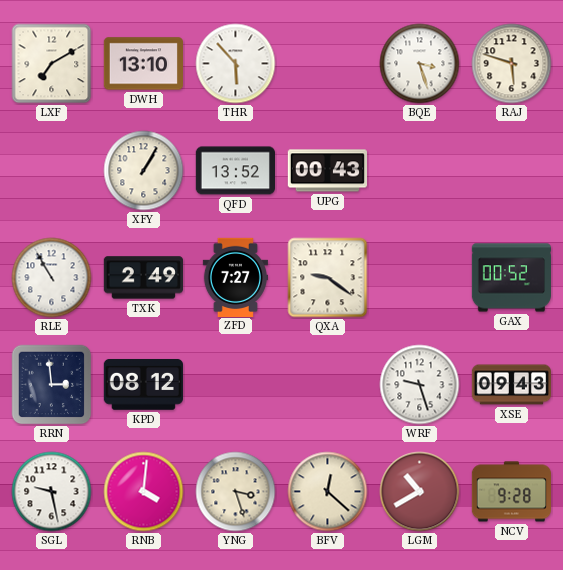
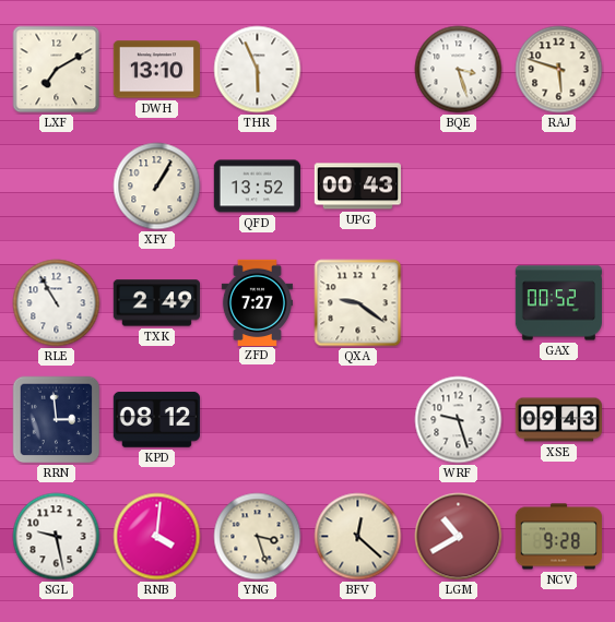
THR: 5:53 -> 5:56
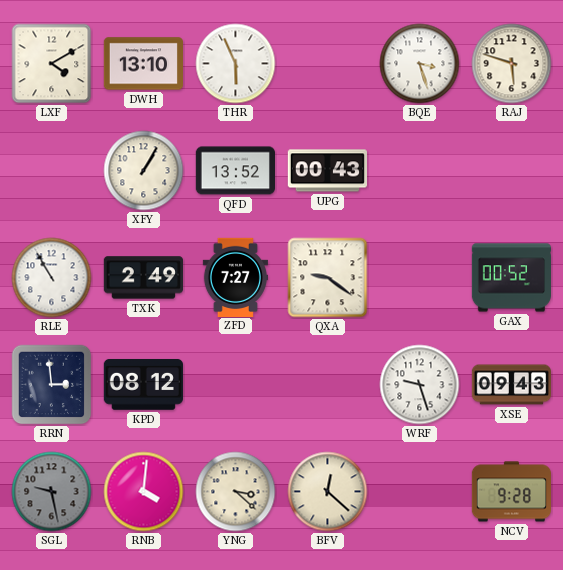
LXF: 7:10 -> 4:10
SGL dial: white -> grey
YNG: 3:27 -> 3:22
LGM: 10:40 -> none
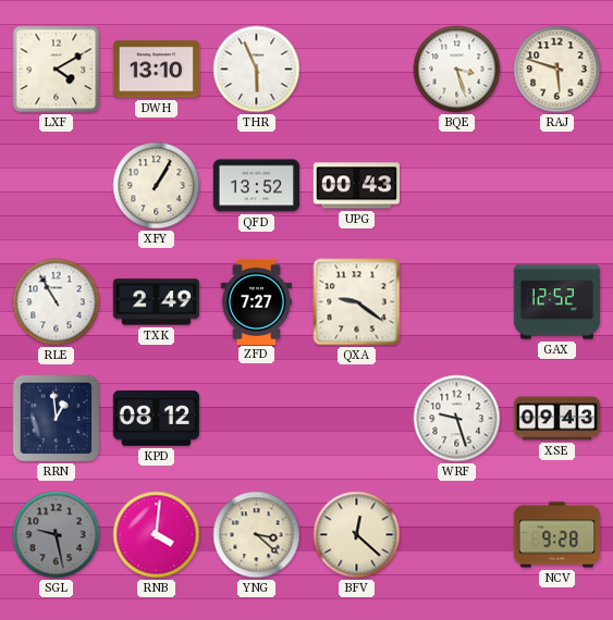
GAX: 00:52 -> 12:52
RRN: 2:59 -> 12:59
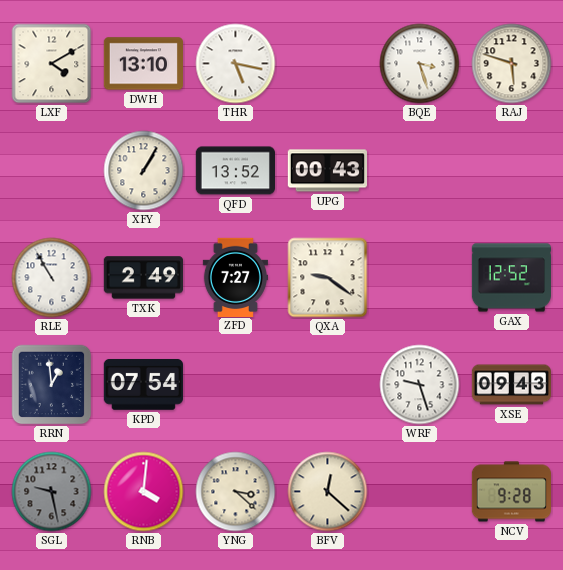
THR: 5:56 -> 5:17
KPD: 08:12 -> 07:54
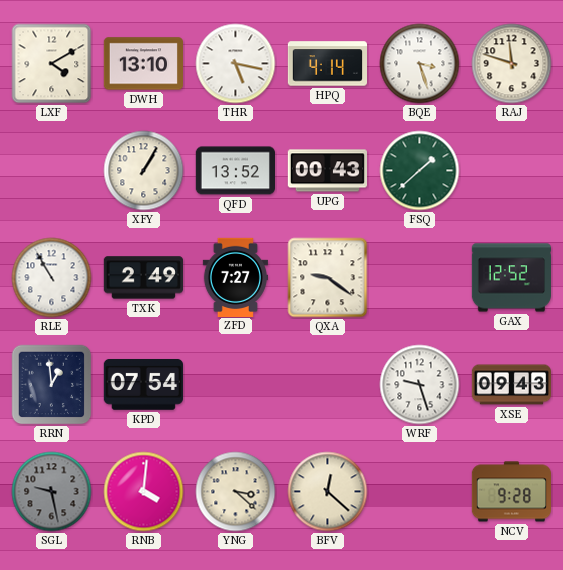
HPQ: none -> 4:14
RAJ: 5:48 -> 11:48
FSQ: none -> 1:38
